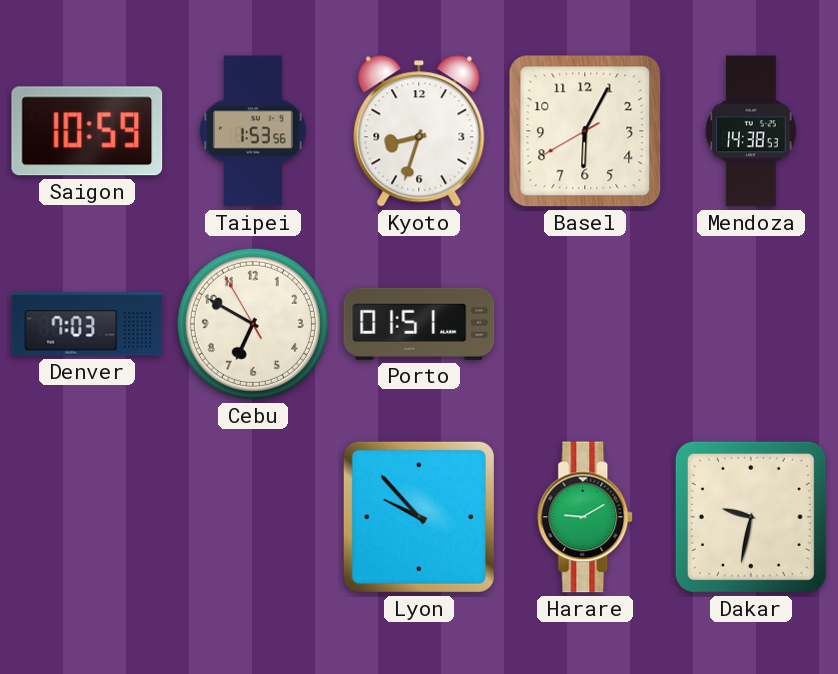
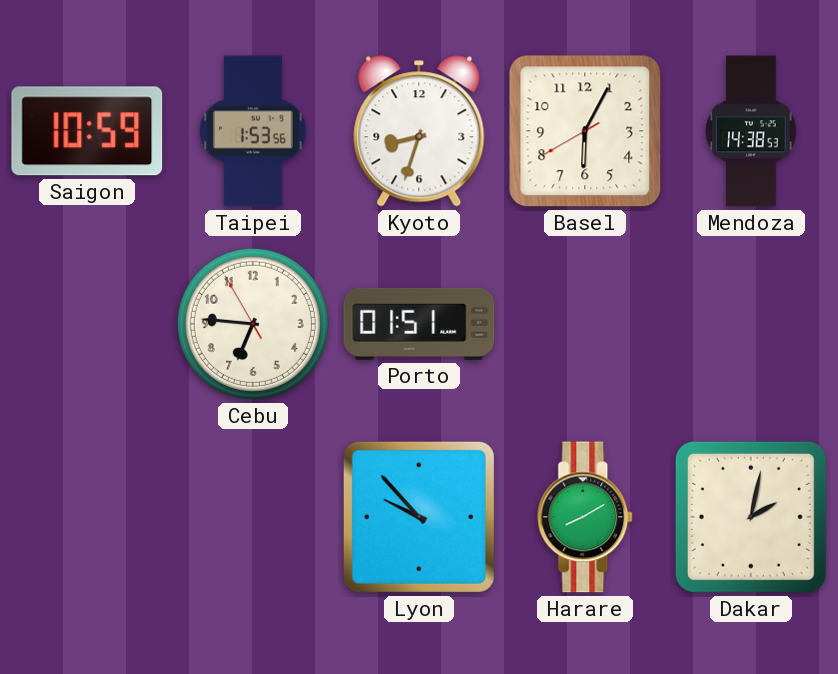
Denver: 7:03 -> none
Cebu: 6:49 -> 6:45
Harare: 9:10 -> 8:10
Dakar: 9:32 -> 2:02
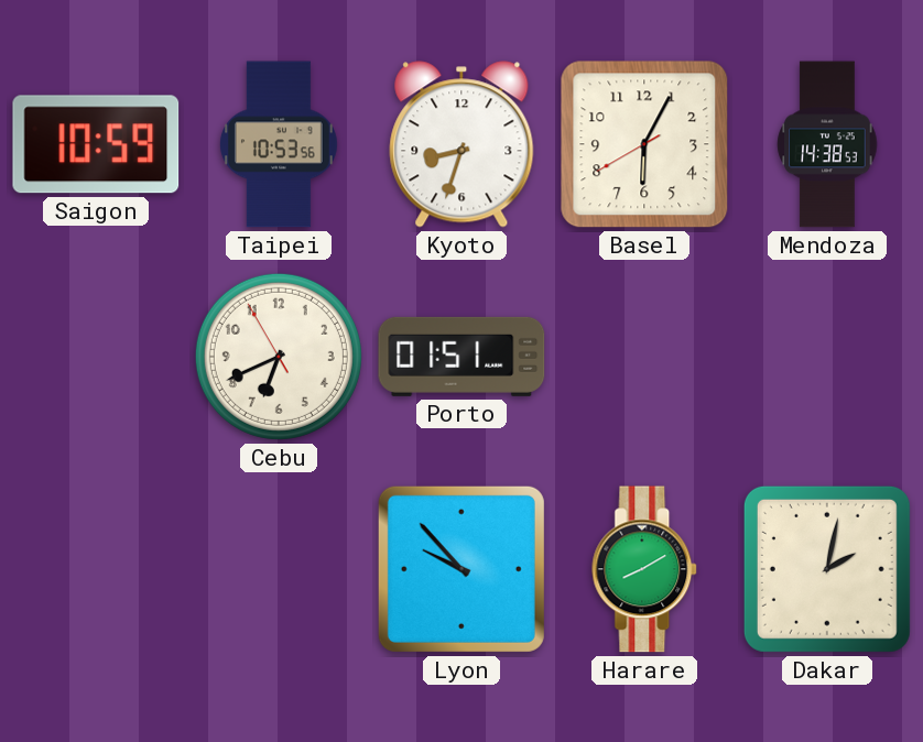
Taipei: 1:53 -> 10:53
Cebu: 6:45 -> 6:40
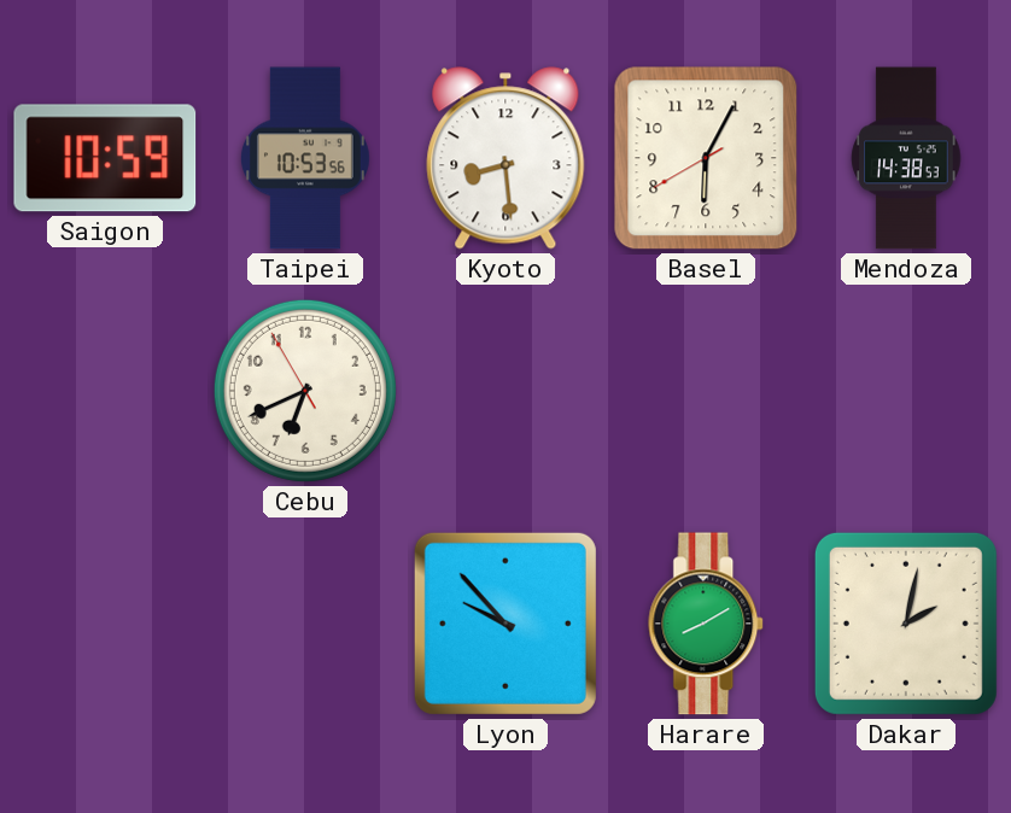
Kyoto: 8:33 -> 8:29
Porto: 01:51 -> none
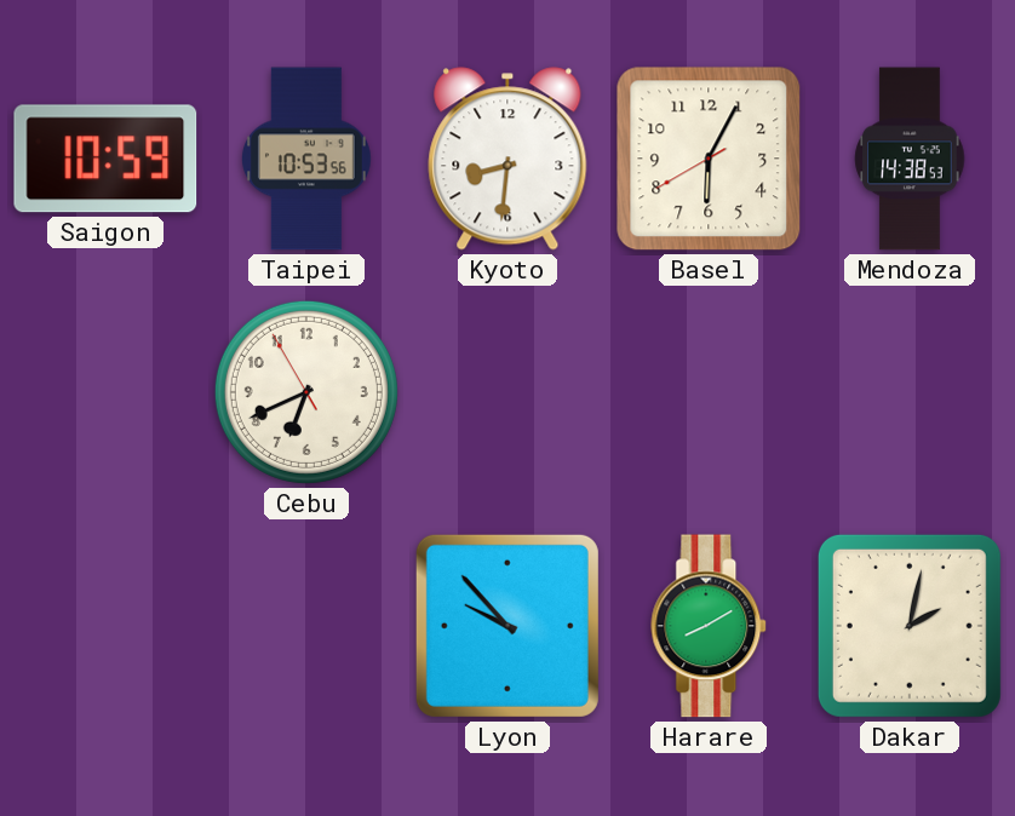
Kyoto: 8:29 -> 8:31
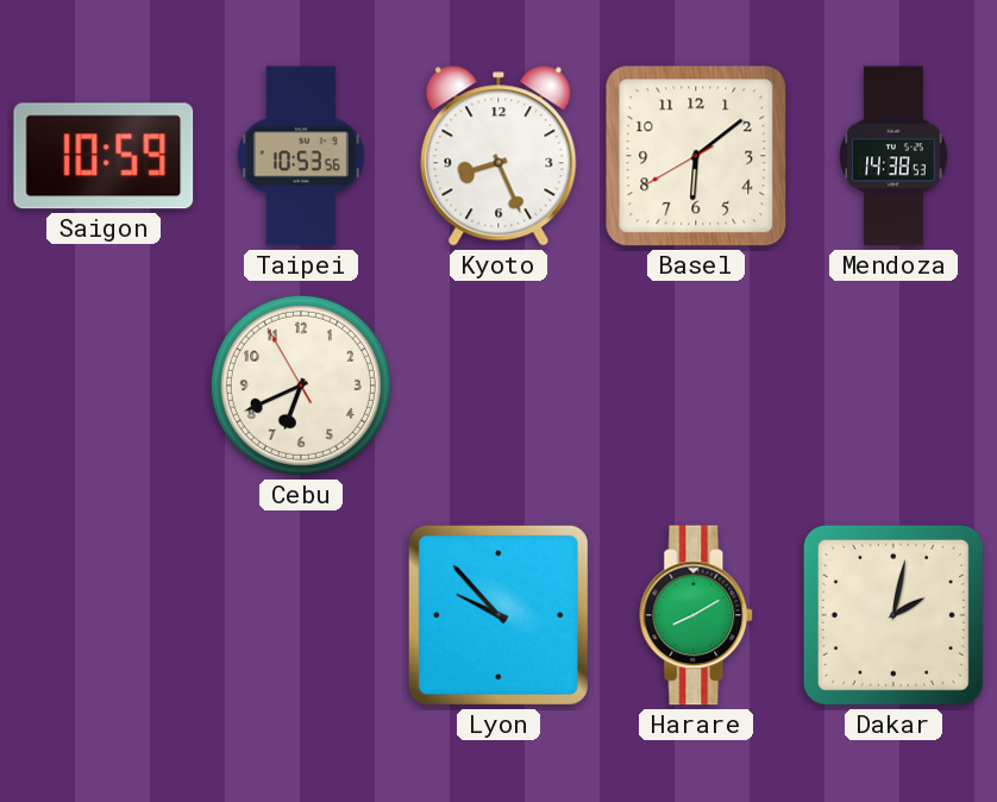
Kyoto: 8:31 -> 8:26
Basel: 6:04 -> 6:08
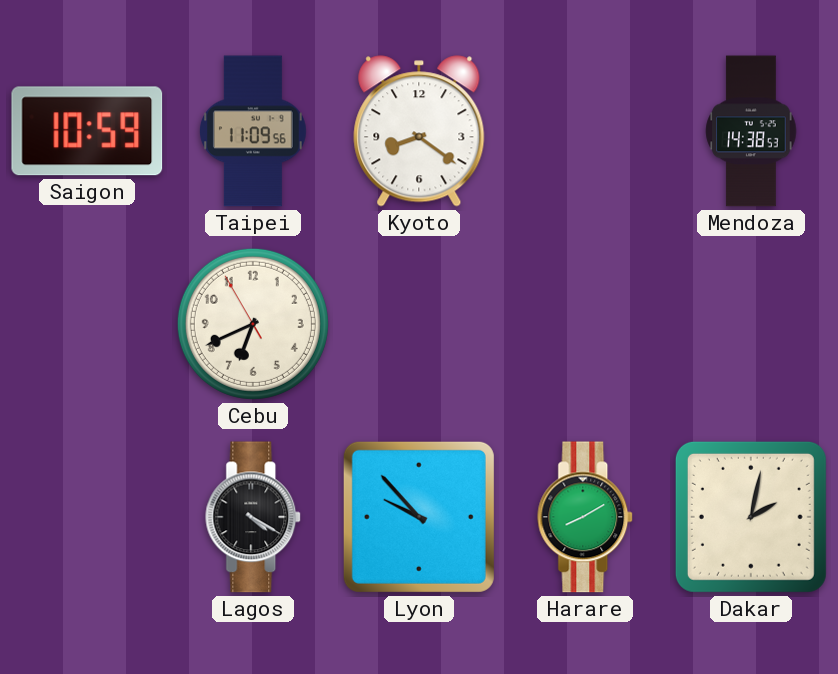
Taipei: 10:53 -> 11:09
Kyoto: 8:26 -> 8:21
Basel: 6:08 -> none
Lagos: none -> 4:20
